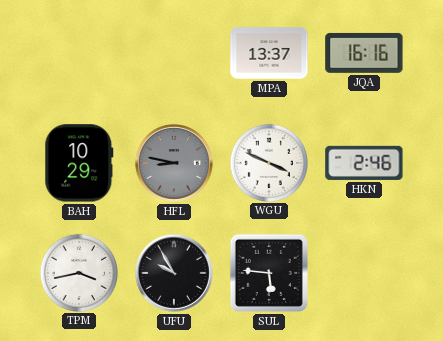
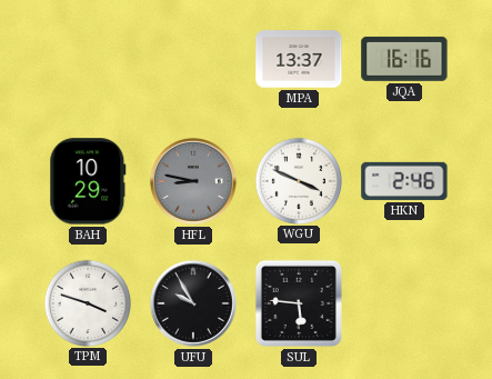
TPM: 3:43 -> 3:48
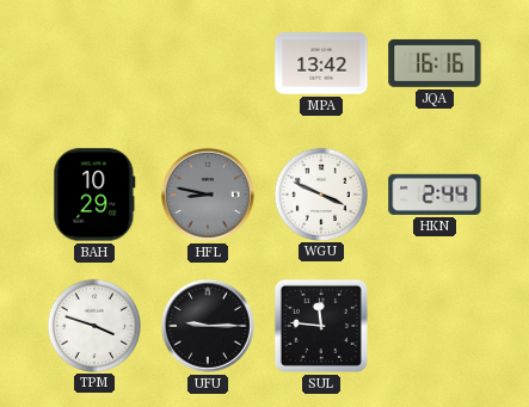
MPA: 13:37 -> 13:42
HKN: 2:46 -> 2:44
UFU: 9:55 -> 9:15
SUL: 5:46 -> 11:46
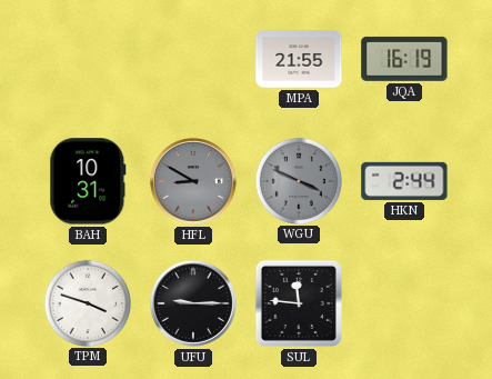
MPA: 13:42 -> 21:55
JQA: 16:16 -> 16:19
BAH: 10:29 -> 10:31
HFL: 8:47 -> 8:50
WGU dial: white -> grey
